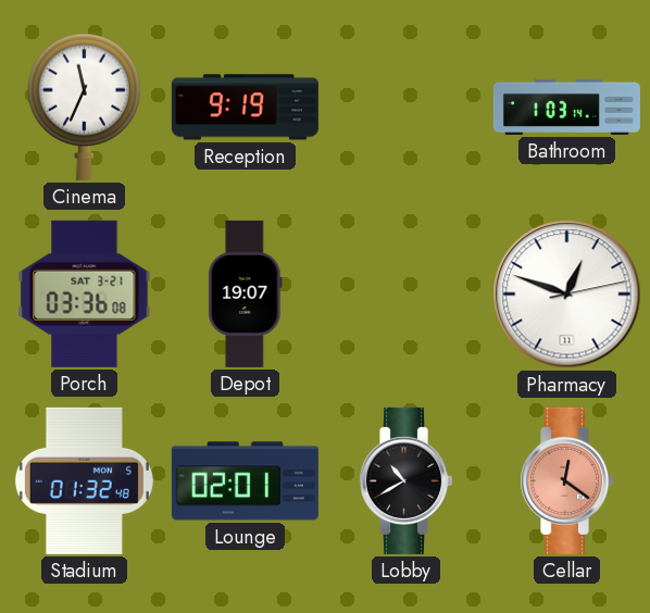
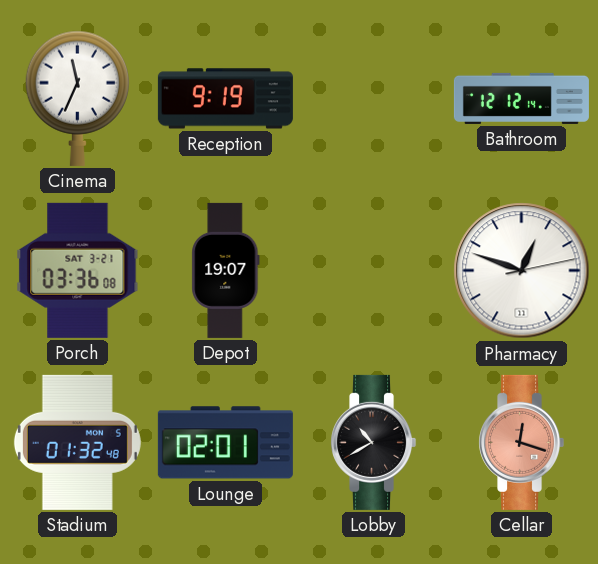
Bathroom: 1:03 -> 12:12
Cellar: 12:21 -> 12:18
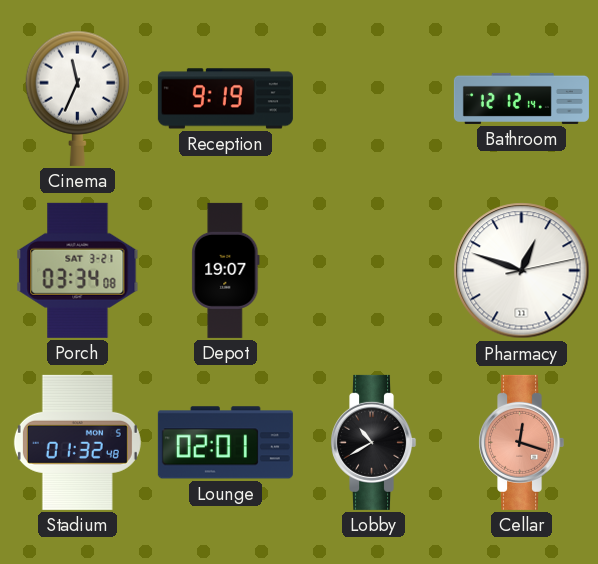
Porch: 03:36 -> 03:34
